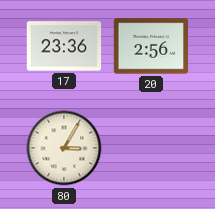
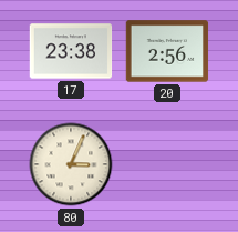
17: 23:36 -> 23:38
80: 3:05 -> 3:04
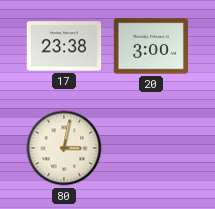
20: 2:56 -> 3:00
80: 3:04 -> 3:02
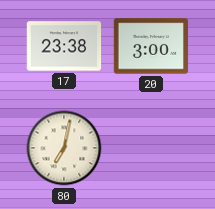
80: 3:02 -> 7:02
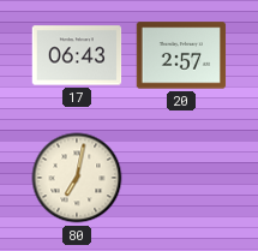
17: 23:38 -> 06:43
20: 3:00 -> 2:57
